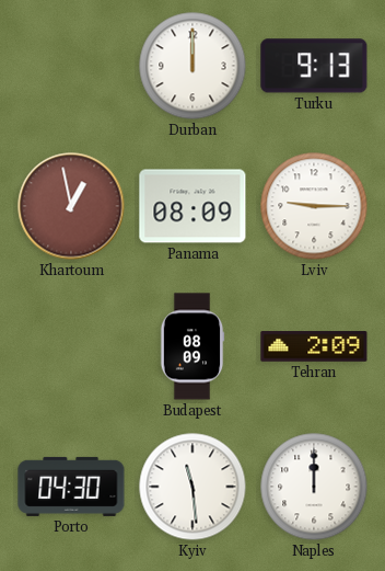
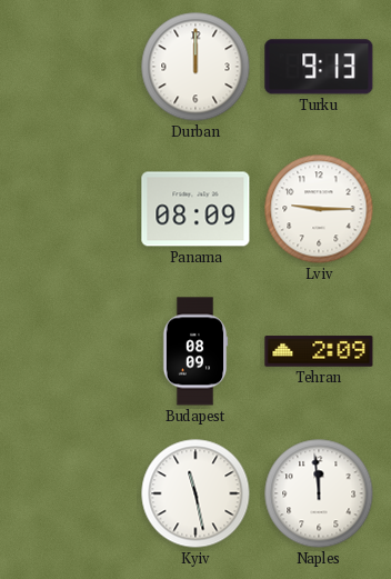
Khartoum: 12:58 -> none
Porto: 04:30 -> none
Kyiv: 11:29 -> 11:28
Naples: 12:00 -> 11:59
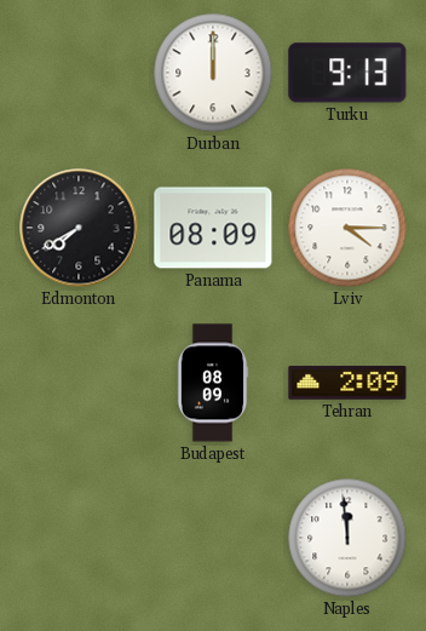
Edmonton: none -> 7:40
Lviv: 9:15 -> 4:15
Kyiv: 11:28 -> none
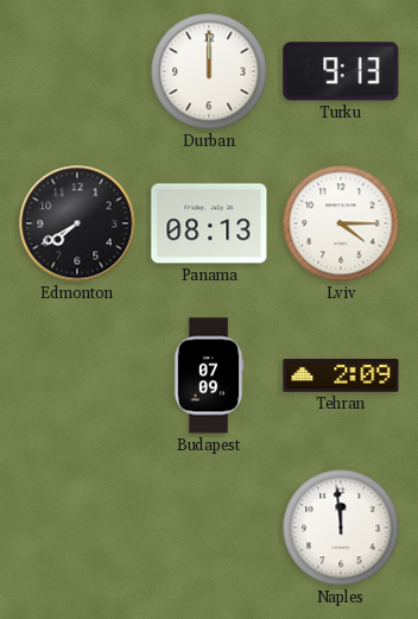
Panama: 08:09 -> 08:13
Budapest: 08:09 -> 07:09
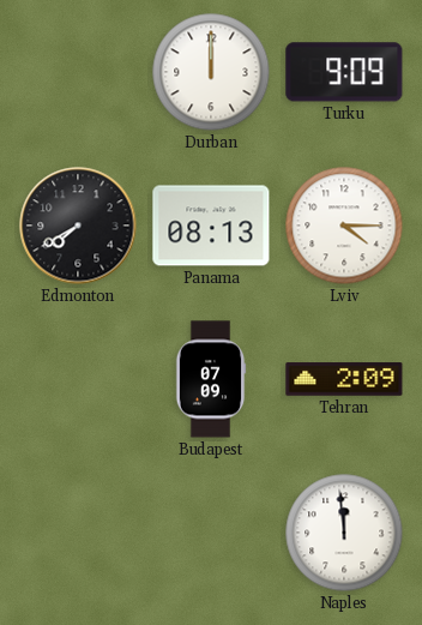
Turku: 9:13 -> 9:09
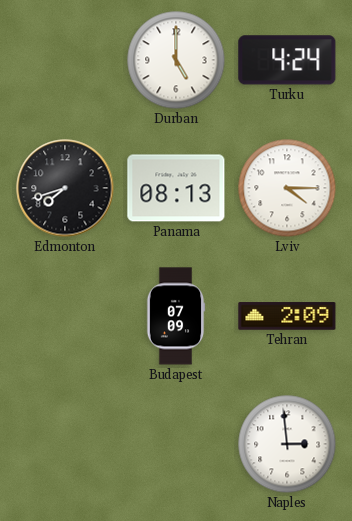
Durban: 12:00 -> 5:00
Turku: 9:09 -> 4:24
Edmonton: 7:40 -> 7:42
Naples: 11:59 -> 2:59
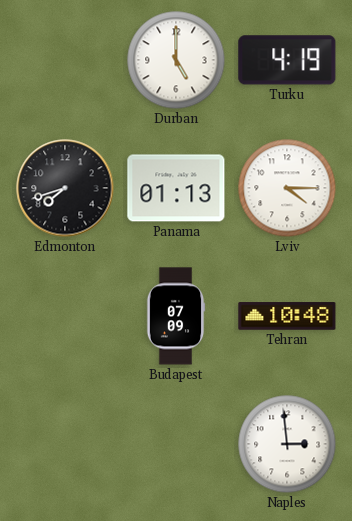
Turku: 4:24 -> 4:19
Panama: 08:13 -> 01:13
Tehran: 2:09 -> 10:48
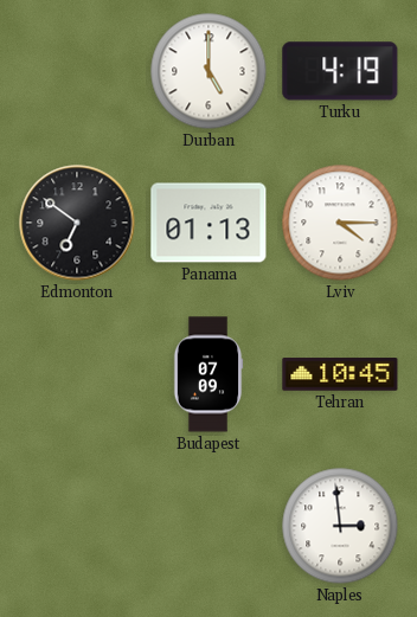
Edmonton: 7:42 -> 6:51
Tehran: 10:48 -> 10:45
